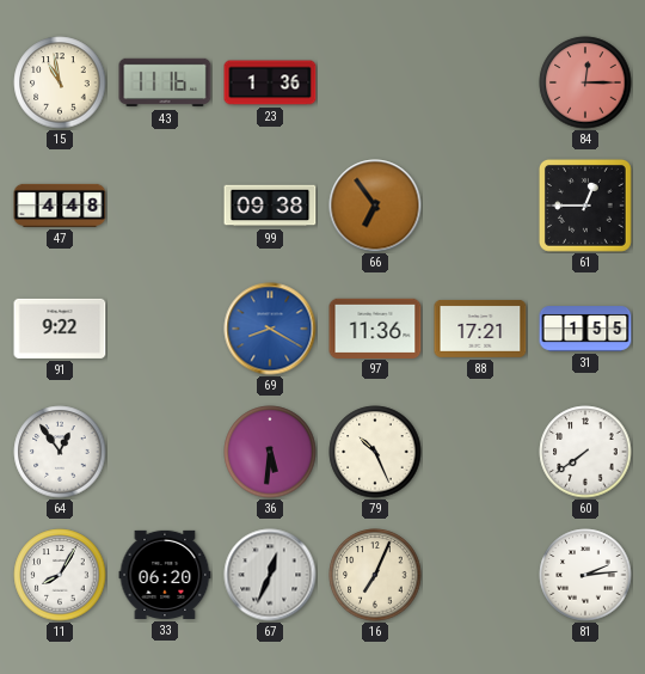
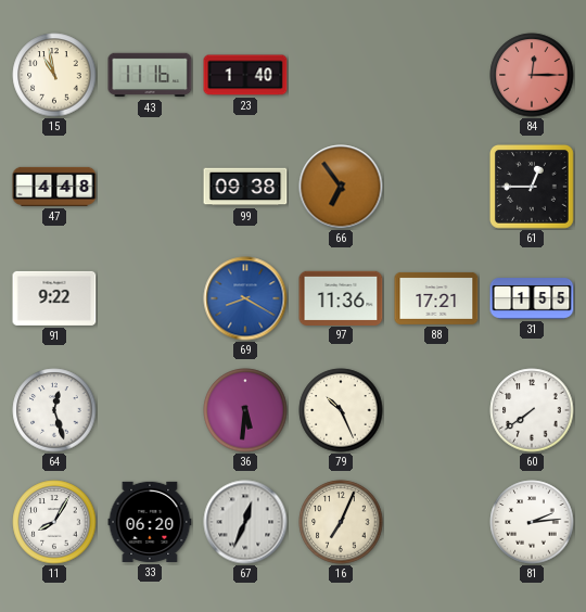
23: 1:36 -> 1:40
64: 12:54 -> 12:27
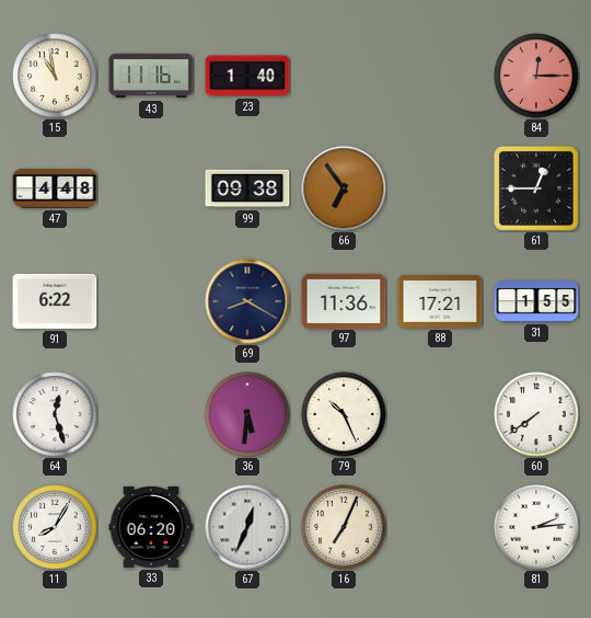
91: 9:22 -> 6:22
69 dial: blue -> navy
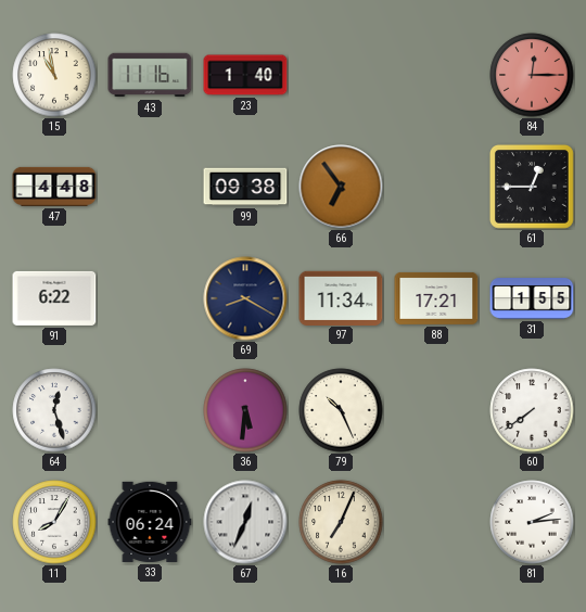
97: 11:36 -> 11:34
33: 06:20 -> 06:24
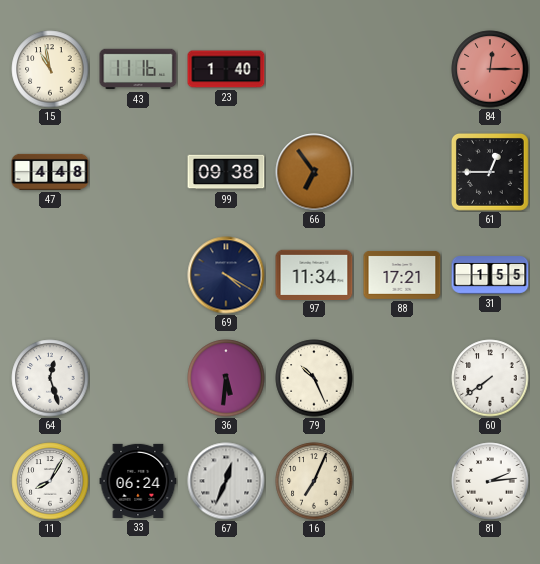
91: 6:22 -> none
69: 8:20 -> 4:20
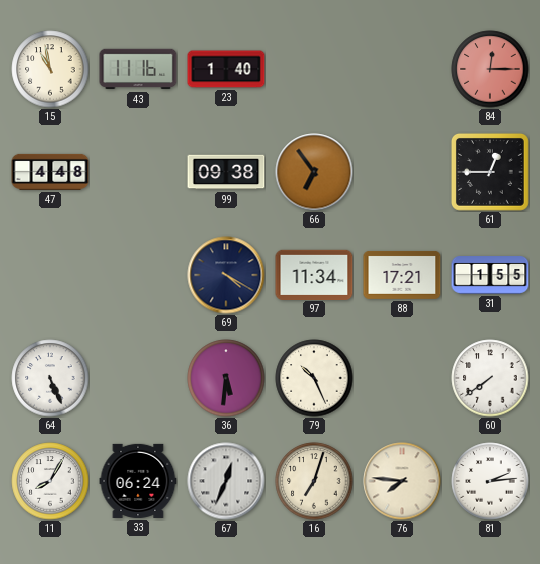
64: 12:27 -> 5:26
16: 7:04 -> 7:03
76: none -> 7:46
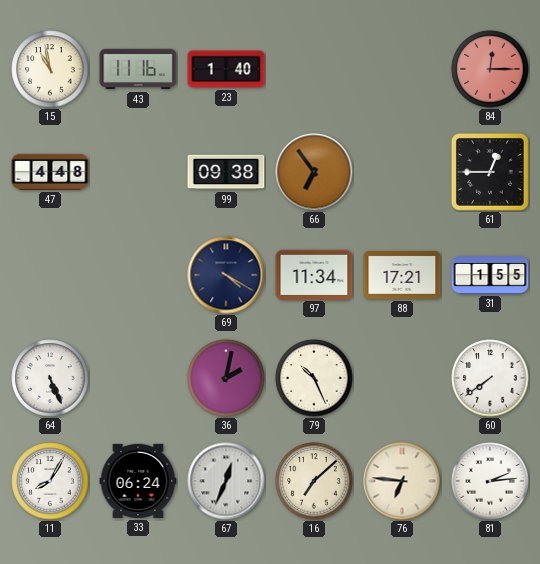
36: 5:31 -> 2:02
16: 7:03 -> 7:08
76: 7:46 -> 6:46
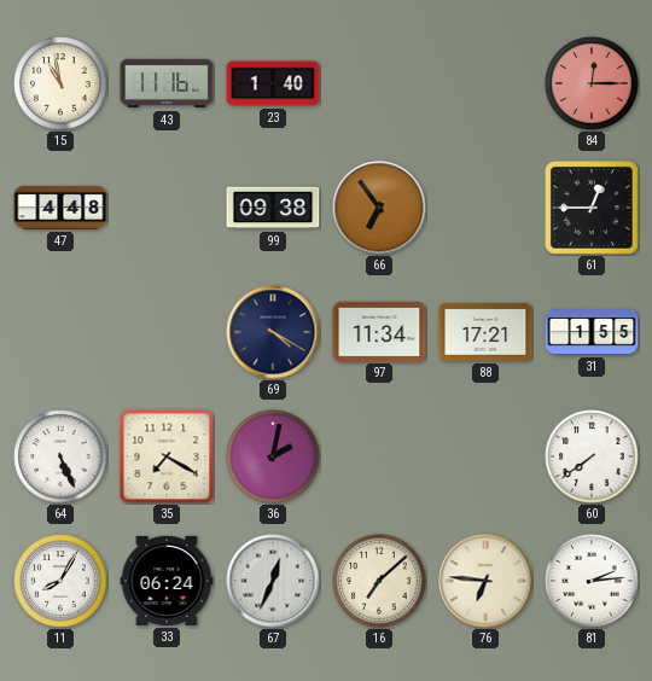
35: none -> 7:20
79: 10:26 -> none
